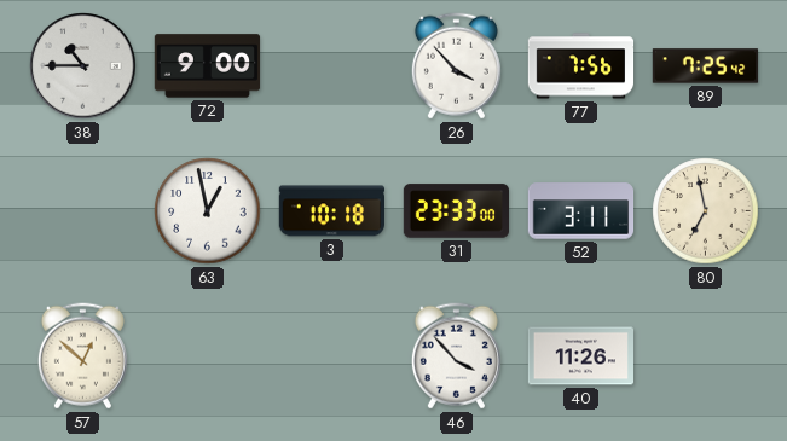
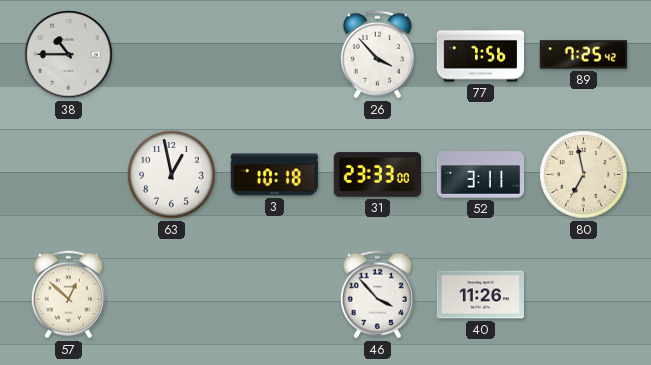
72: 9:00 -> none
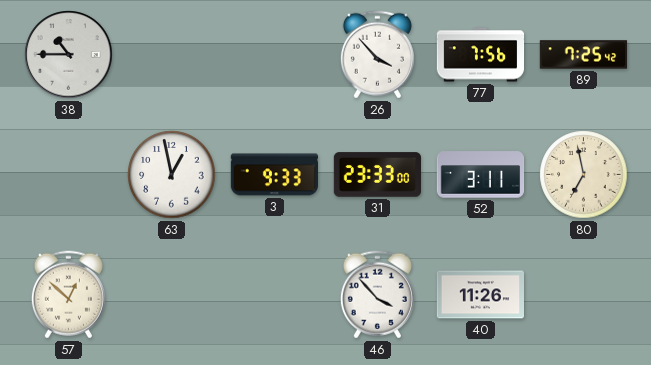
3: 10:18 -> 9:33
